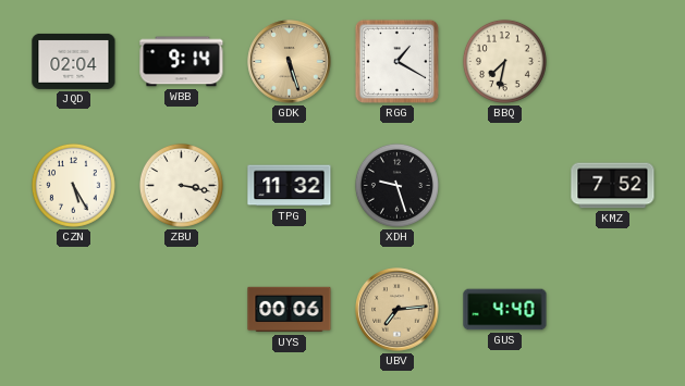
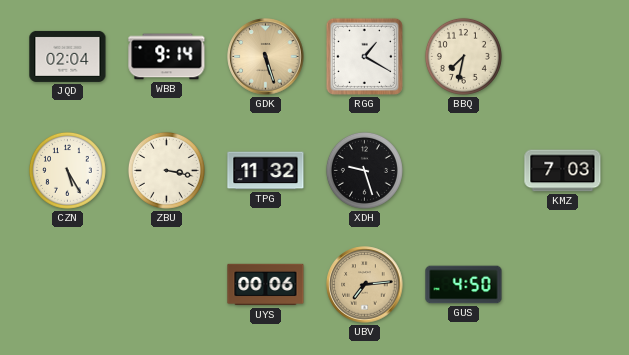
KMZ: 7:52 -> 7:03
GUS: 4:40 -> 4:50
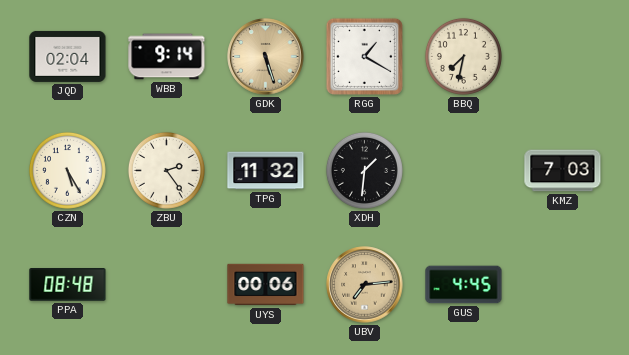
ZBU: 3:17 -> 2:24
XDH: 9:27 -> 1:31
PPA: none -> 08:48
GUS: 4:50 -> 4:45
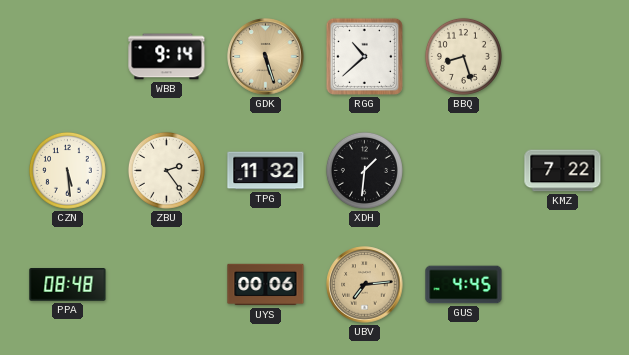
JQD: 02:04 -> none
RGG: 1:20 -> 10:38
BBQ: 7:32 -> 8:27
CZN: 5:25 -> 5:29
KMZ: 7:03 -> 7:22
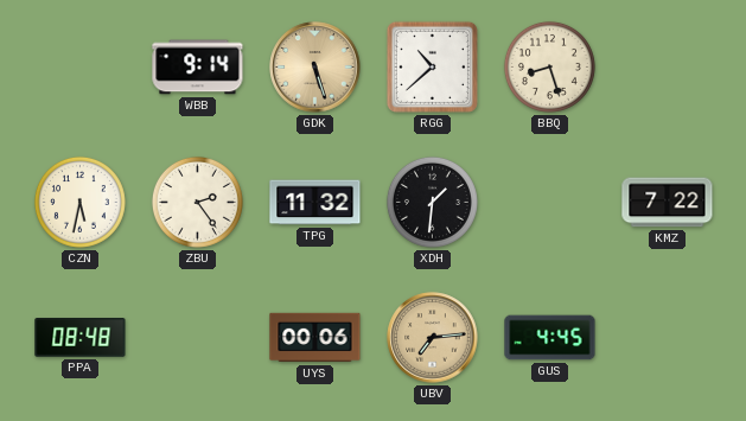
CZN: 5:29 -> 5:32
